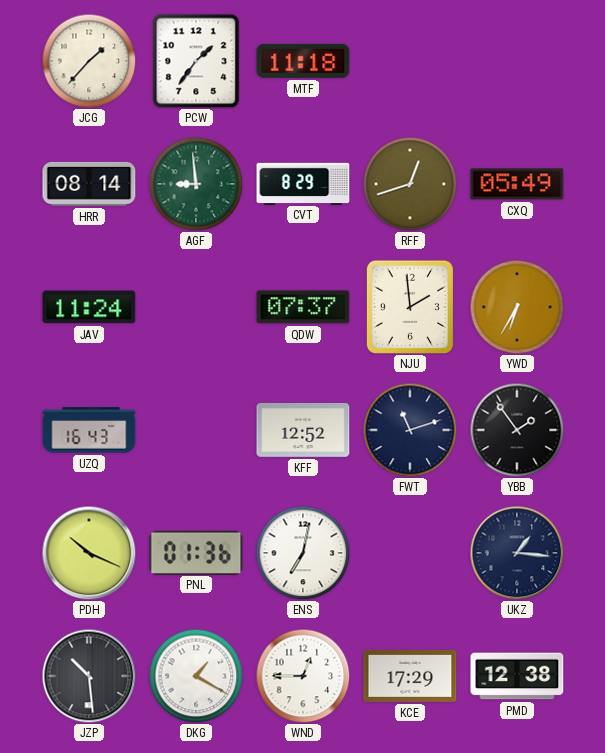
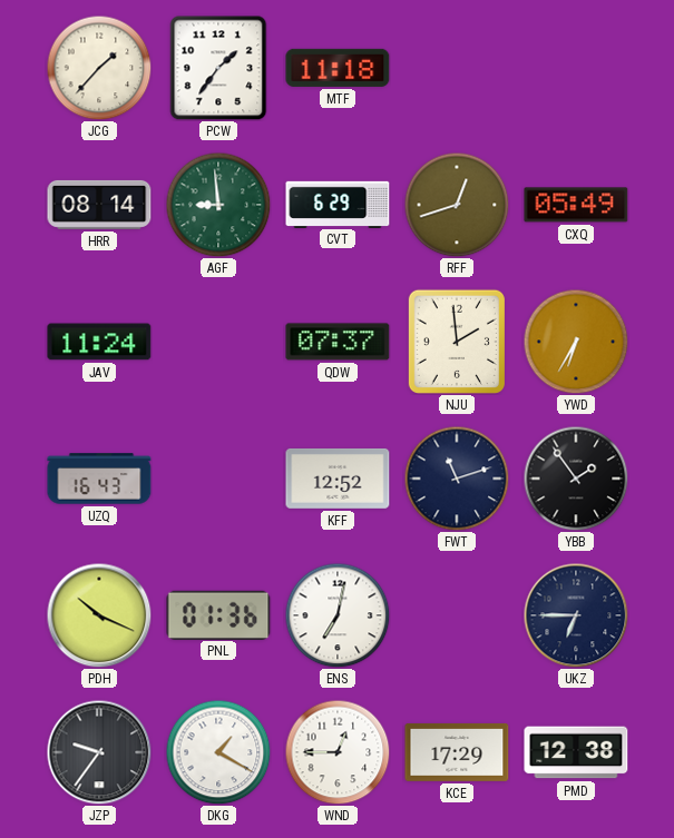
CVT: 8:29 -> 6:29
UKZ: 1:16 -> 6:45
JZP: 10:29 -> 9:36
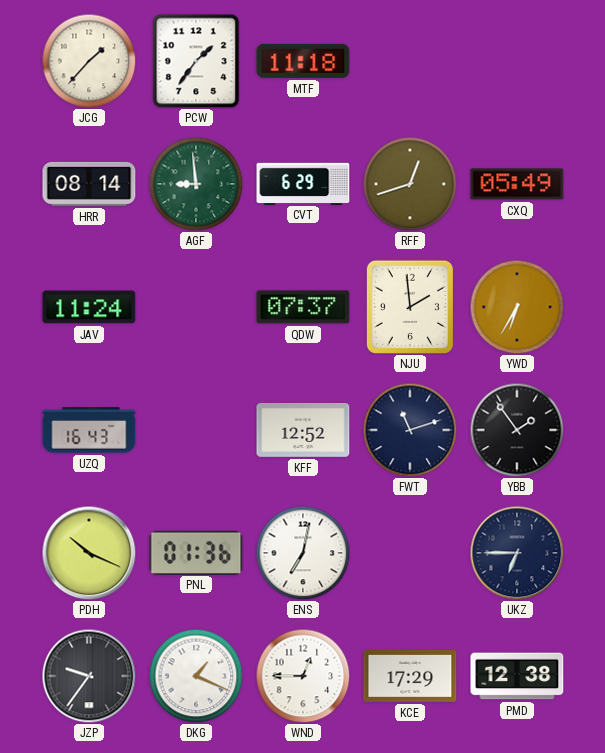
DKG: 1:20 -> 1:19
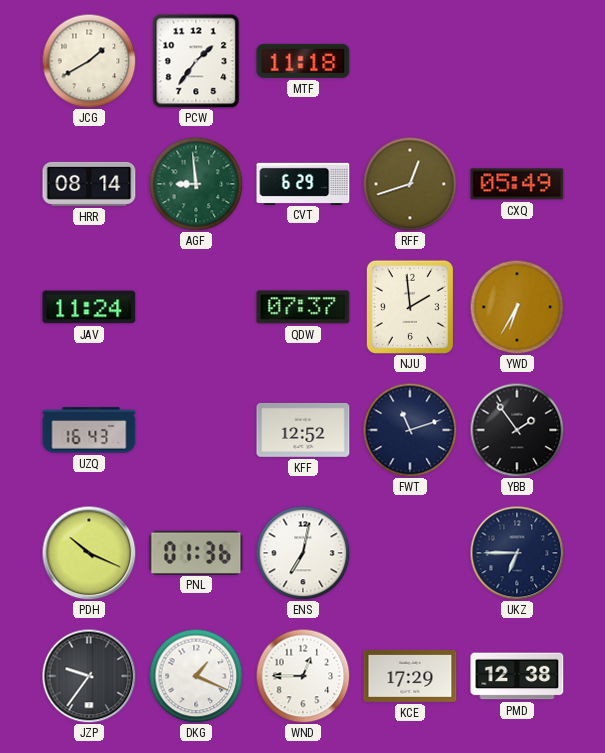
JCG: 1:37 -> 1:40
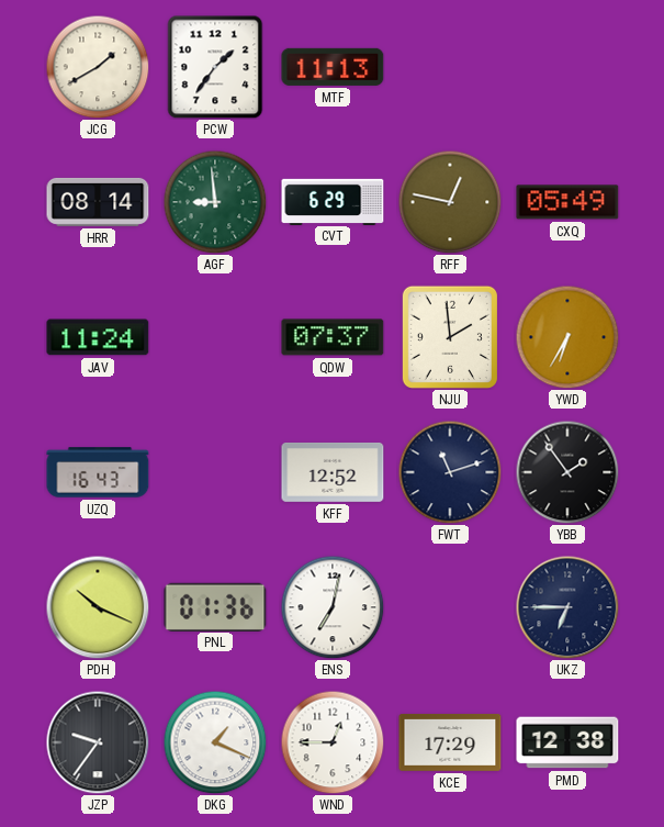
MTF: 11:18 -> 11:13
RFF: 12:42 -> 12:47
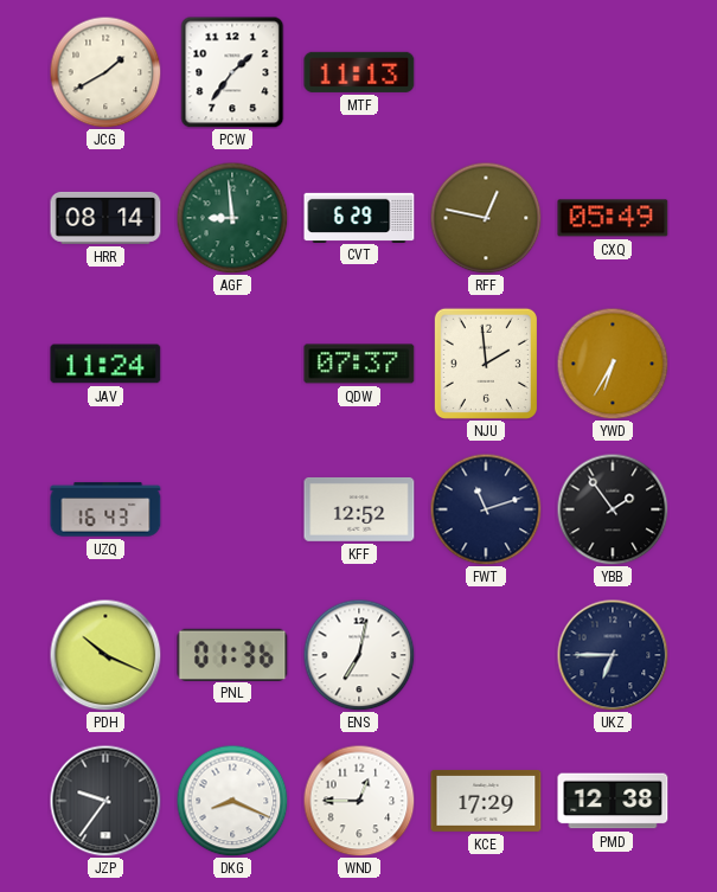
DKG: 1:19 -> 8:19
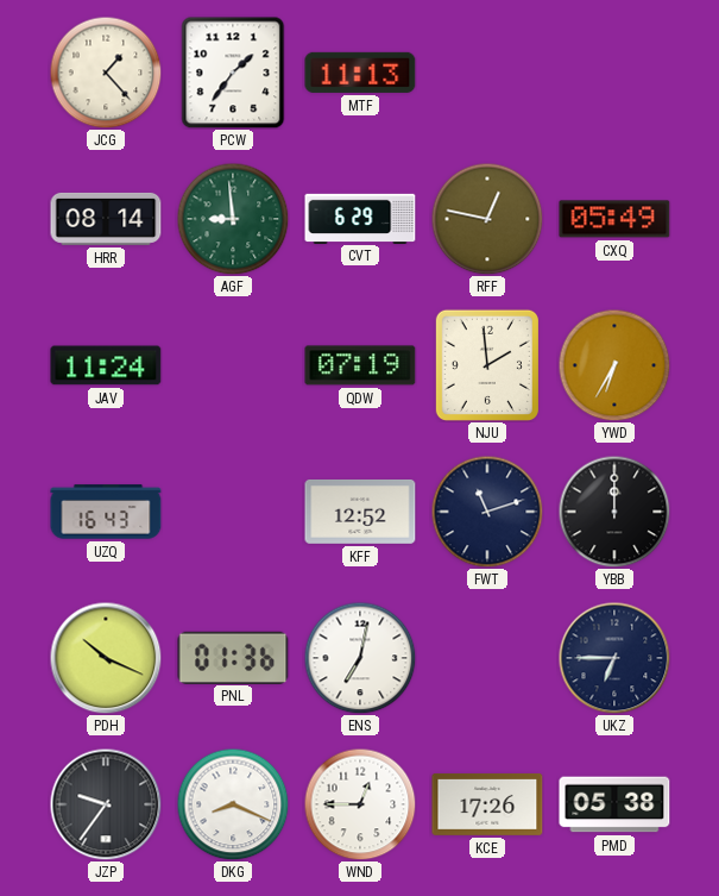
JCG: 1:40 -> 1:23
QDW: 07:37 -> 07:19
YBB: 1:54 -> 12:00
KCE: 17:29 -> 17:26
PMD: 12:38 -> 05:38
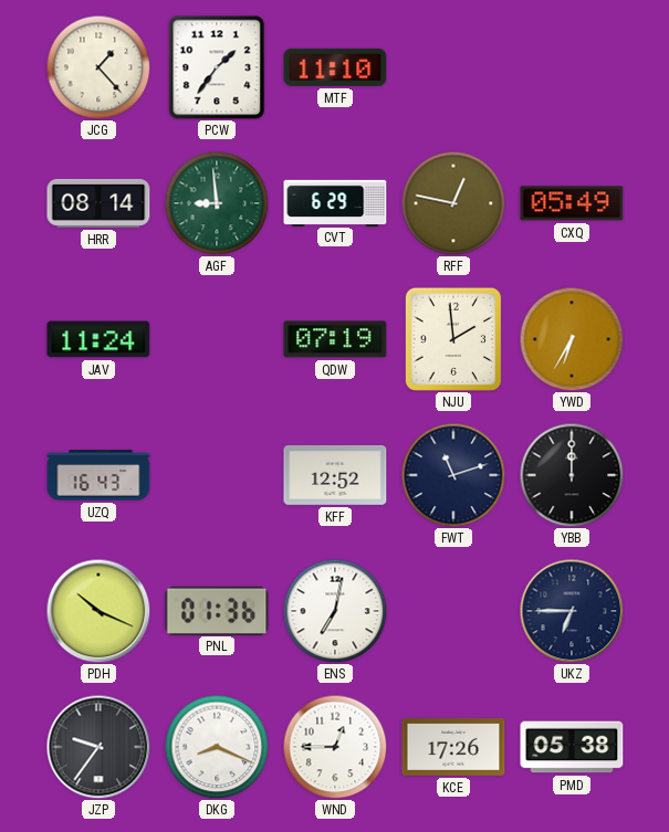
MTF: 11:13 -> 11:10
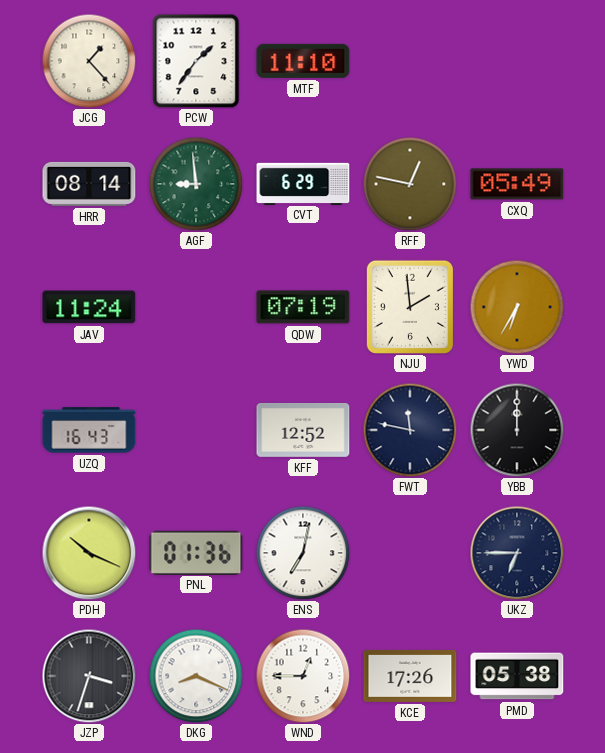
FWT: 11:12 -> 11:47
JZP: 9:36 -> 3:33
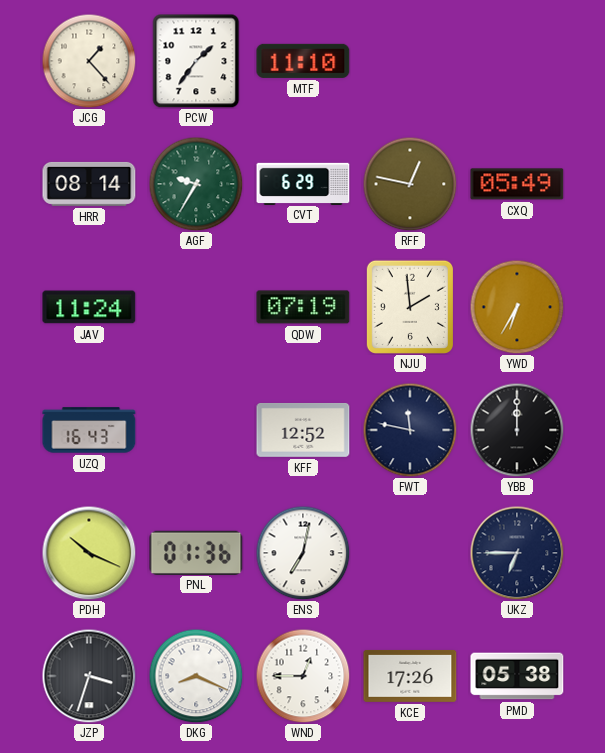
AGF: 8:59 -> 9:35
